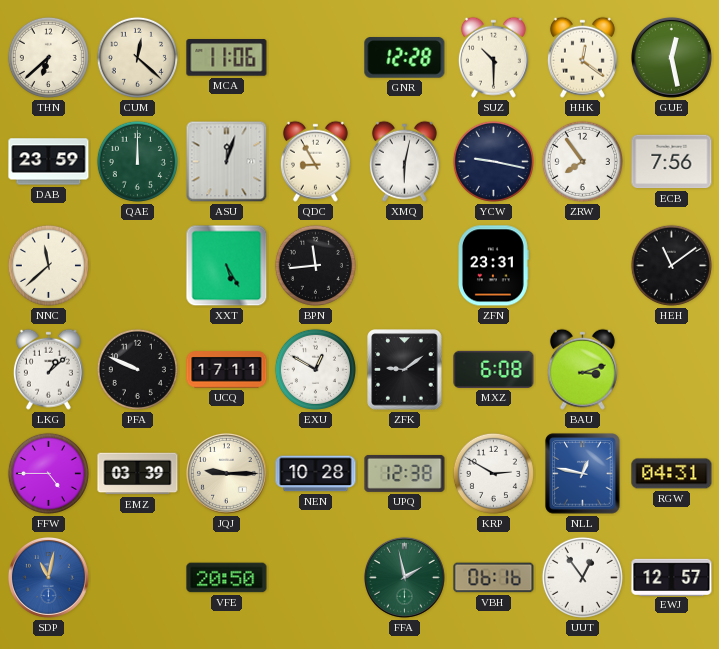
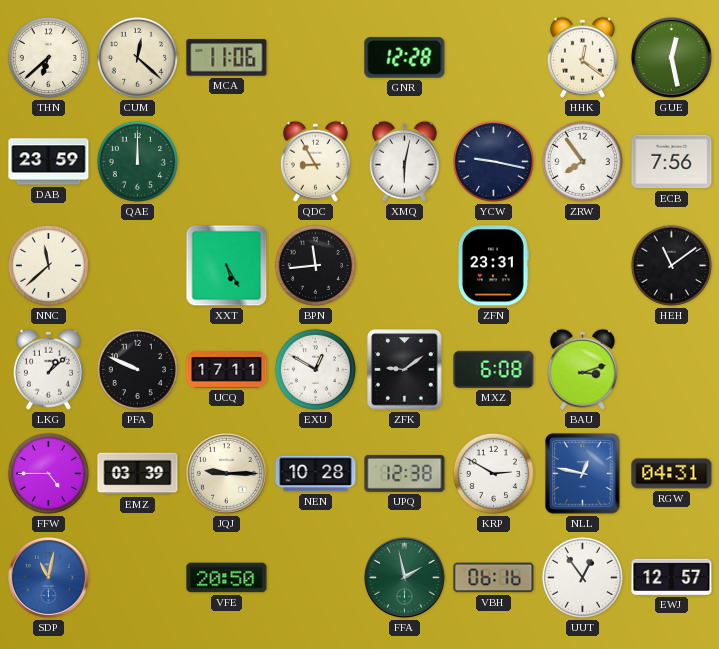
SUZ: 10:30 -> none
ASU: 12:03 -> none
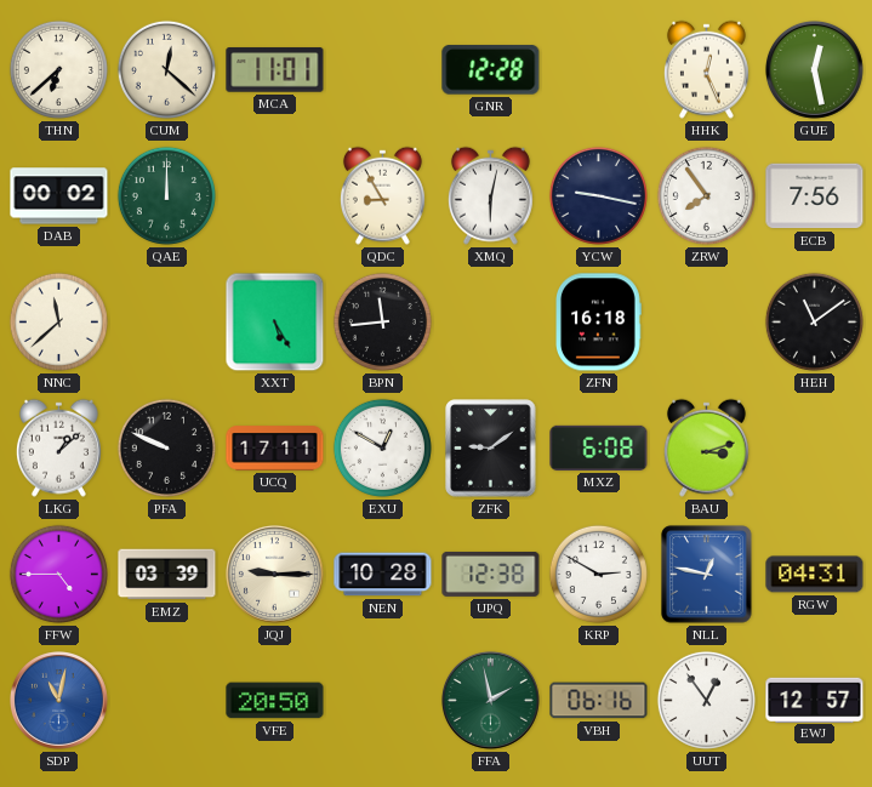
MCA: 11:06 -> 11:01
HHK: 12:21 -> 12:26
DAB: 23:59 -> 00:02
ZFN: 23:31 -> 16:18
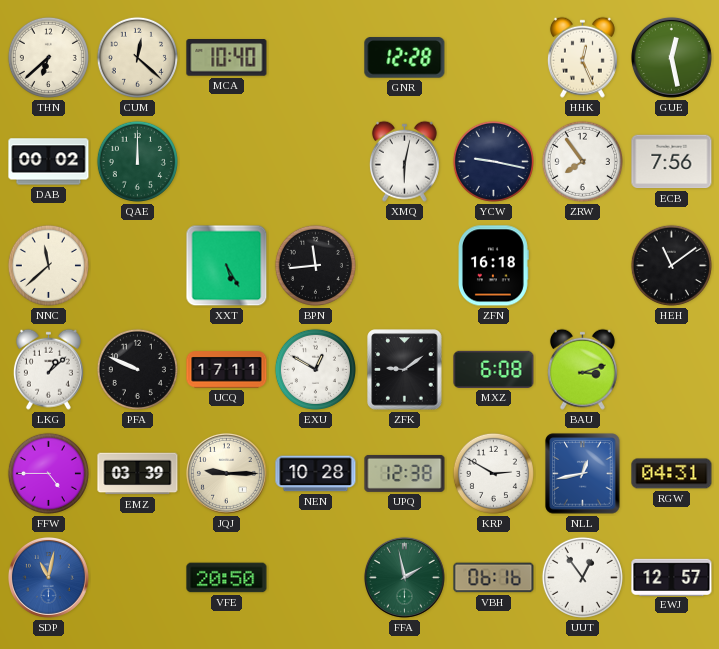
MCA: 11:01 -> 10:40
QDC: 8:55 -> none
NLL: 12:47 -> 12:43
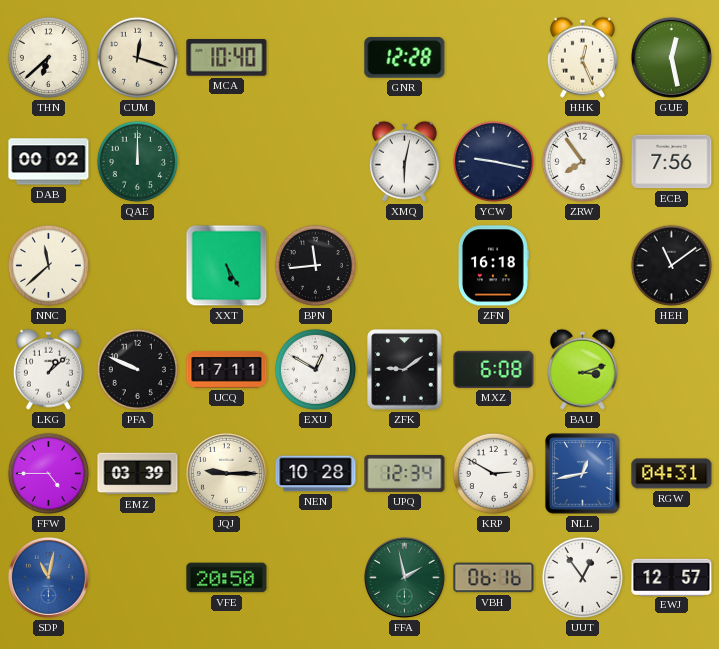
CUM: 12:22 -> 12:18
UPQ: 12:38 -> 12:34
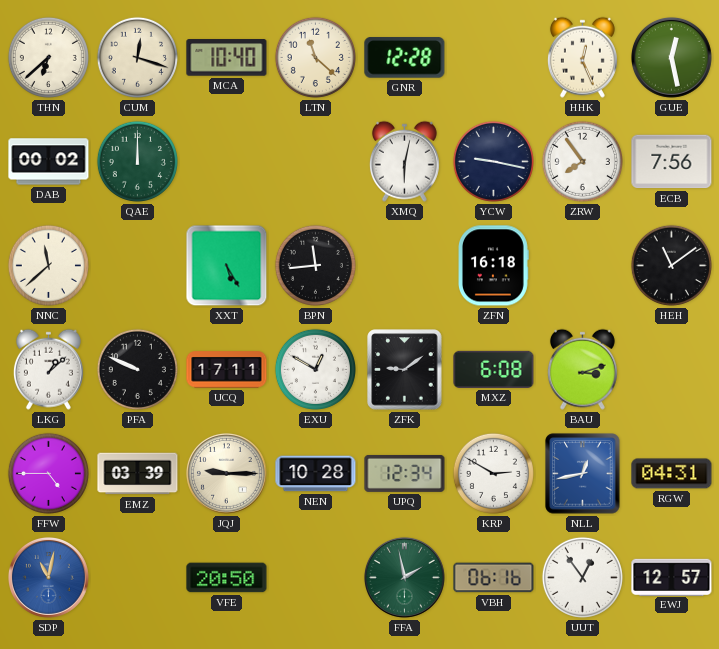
LTN: none -> 11:22
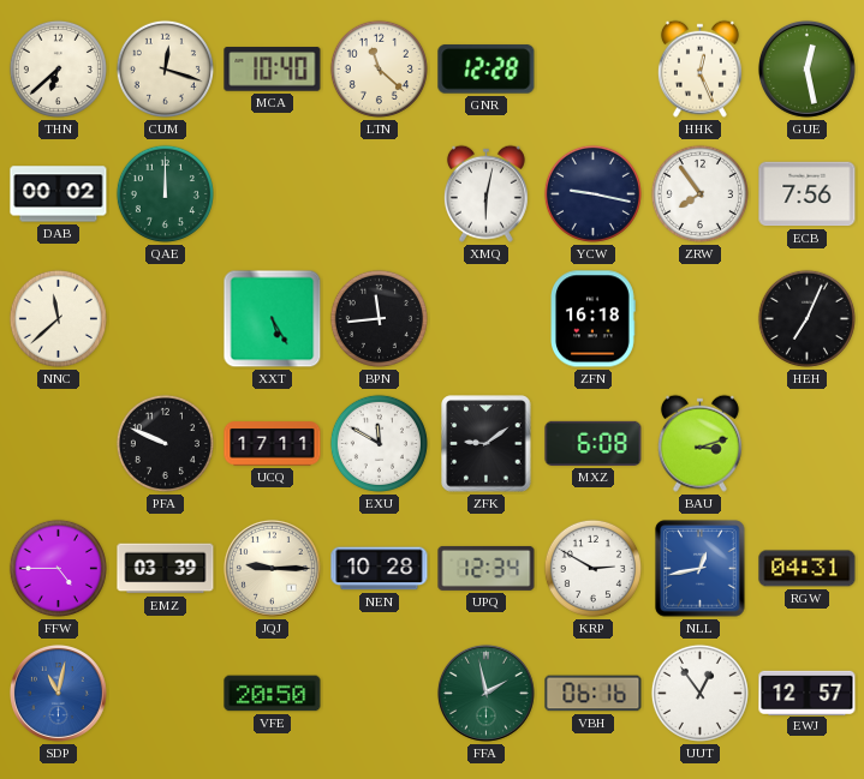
HEH: 11:09 -> 7:04
LKG: 1:08 -> none
EXU: 12:50 -> 11:50
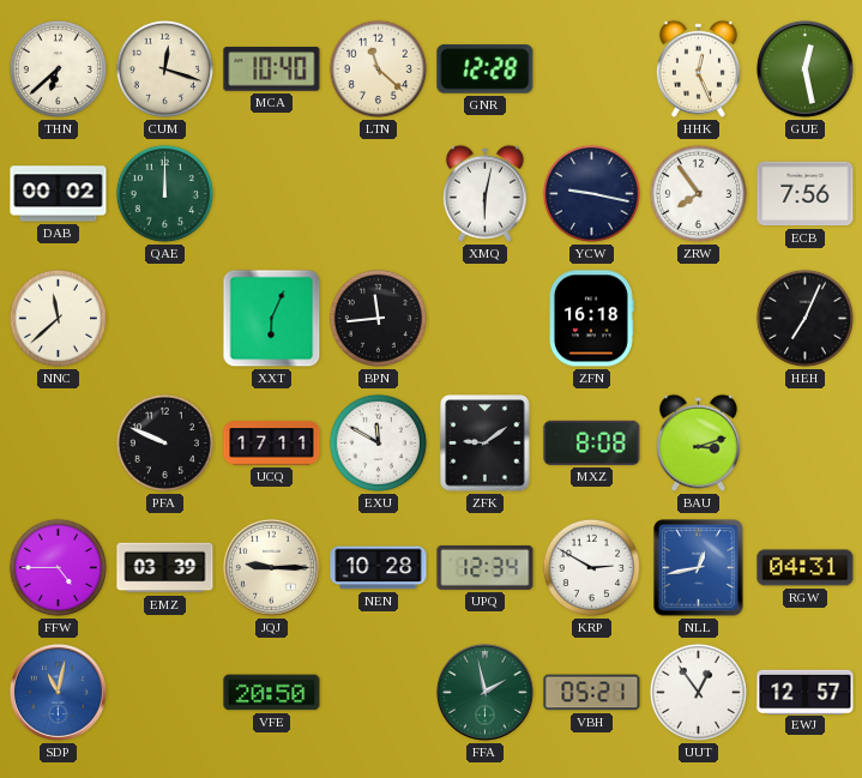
XXT: 5:25 -> 6:04
MXZ: 6:08 -> 8:08
VBH: 06:16 -> 05:21
